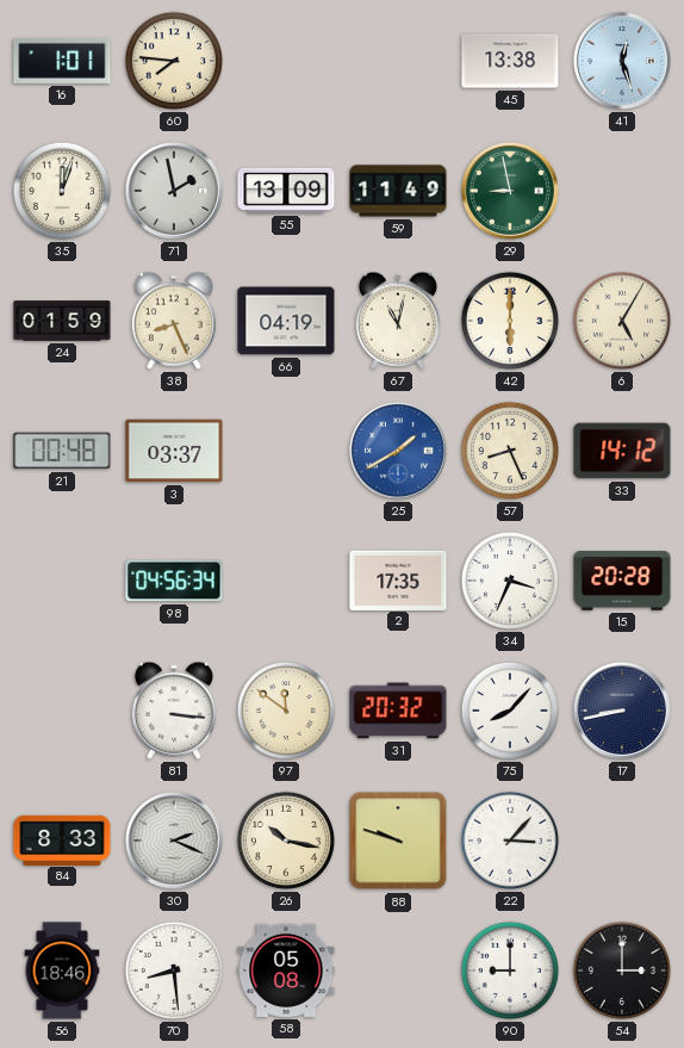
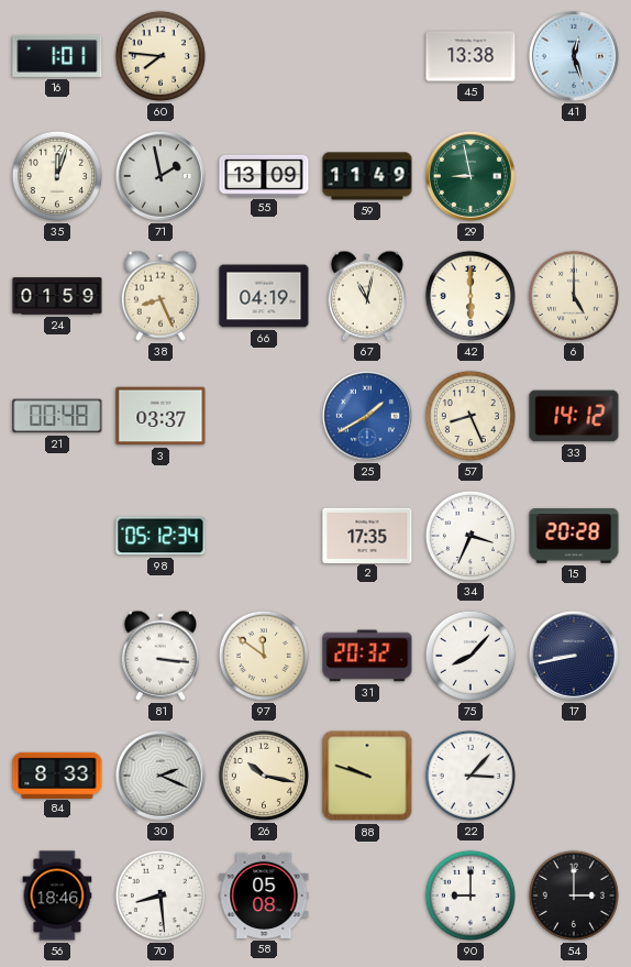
6: 5:05 -> 5:00
98: 04:56 -> 05:12
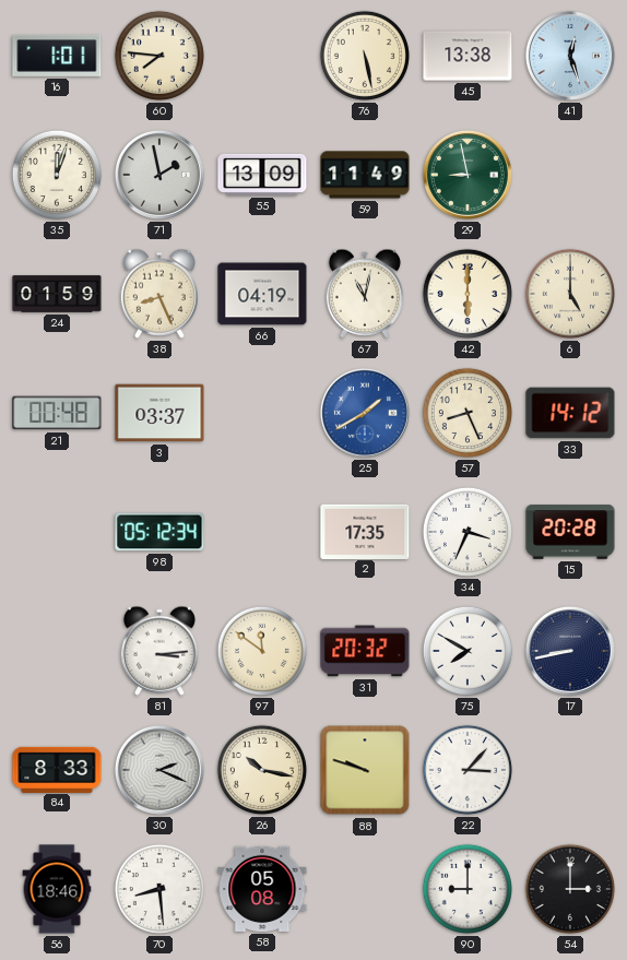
76: none -> 5:28
81: 3:16 -> 3:14
75: 8:07 -> 7:50
